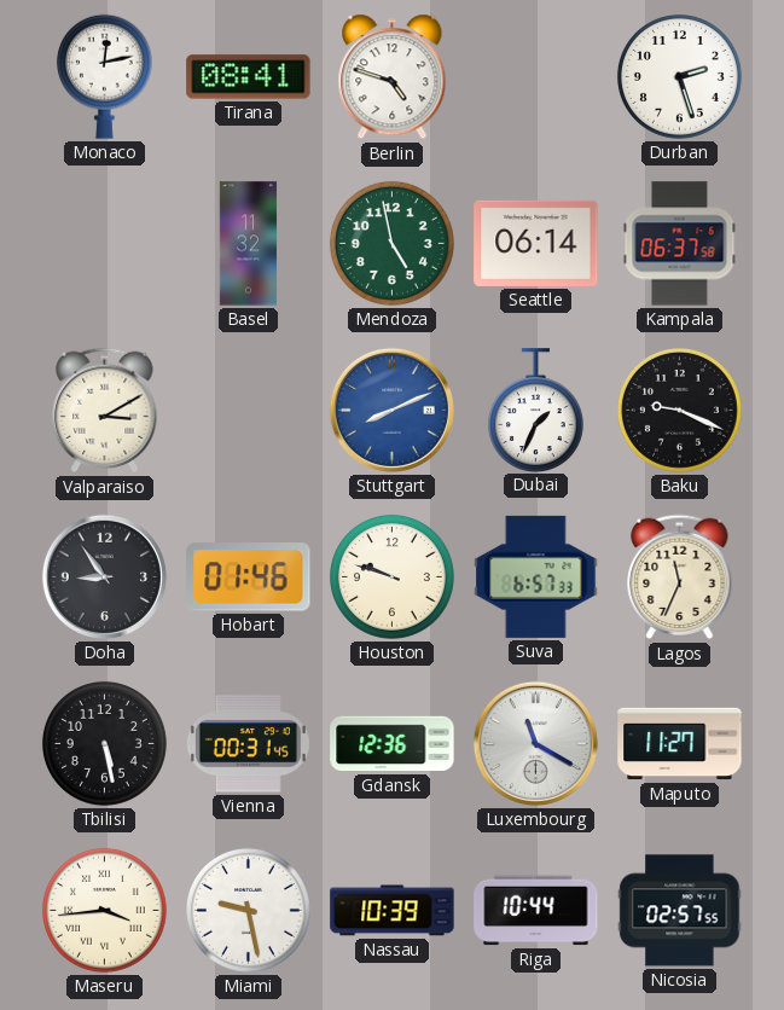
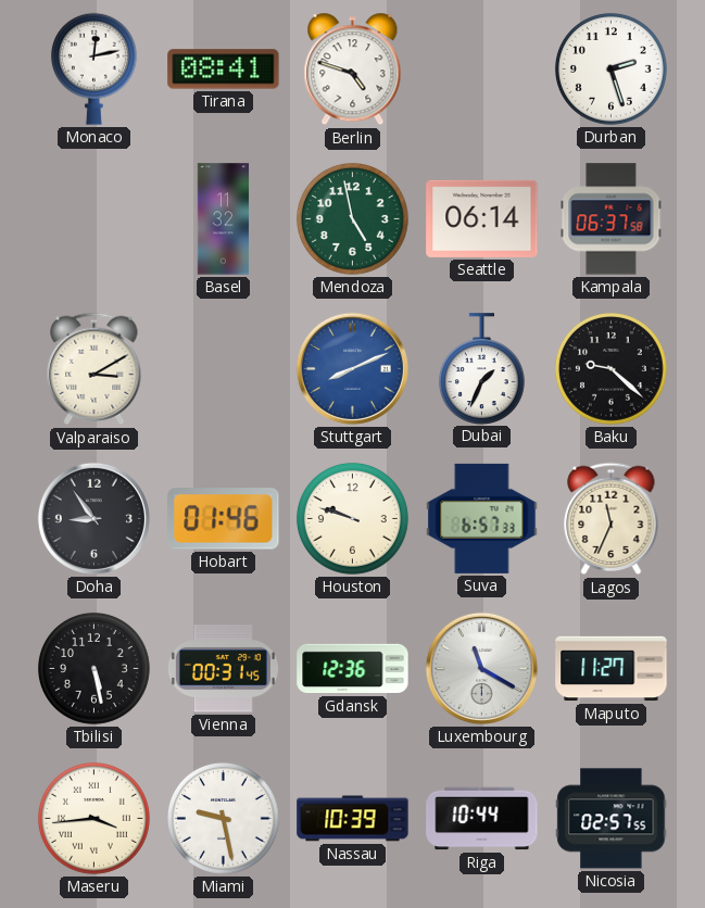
Baku: 9:19 -> 9:22
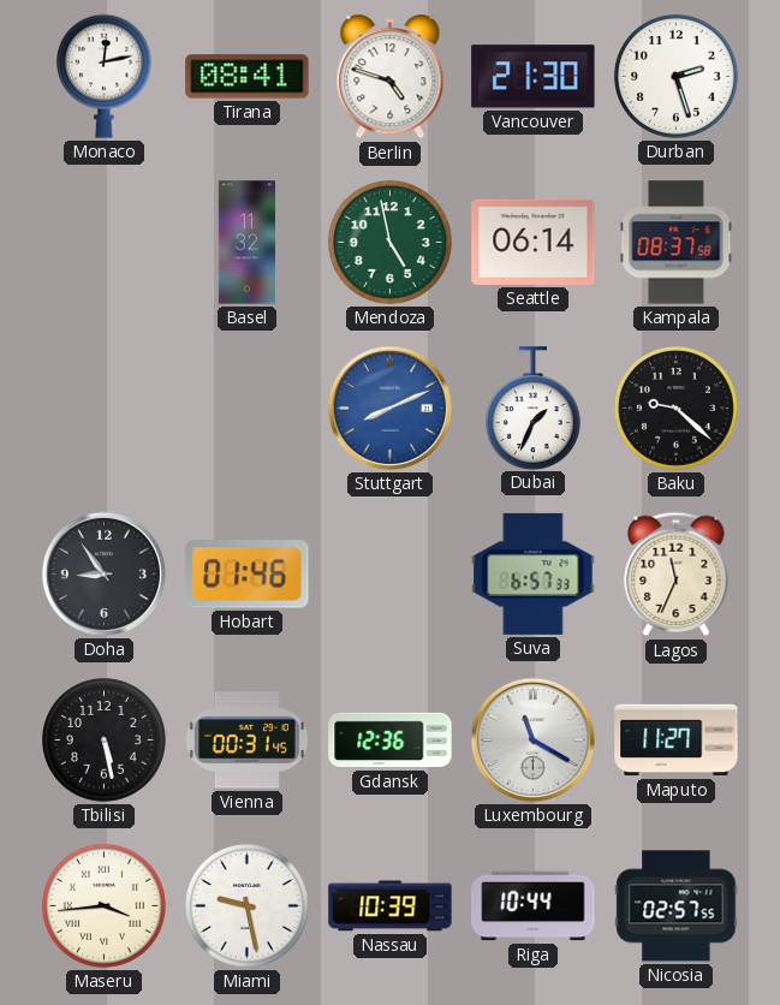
Vancouver: none -> 21:30
Kampala: 06:37 -> 08:37
Valparaiso: 3:10 -> none
Houston: 9:48 -> none
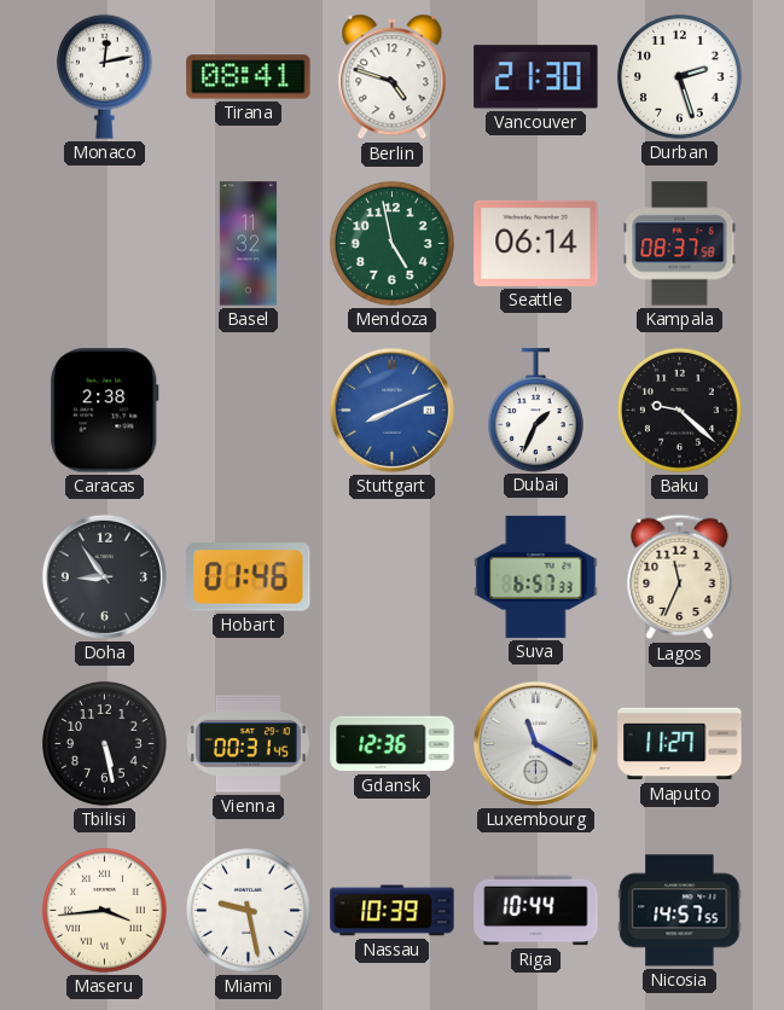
Caracas: none -> 2:38
Nicosia: 02:57 -> 14:57
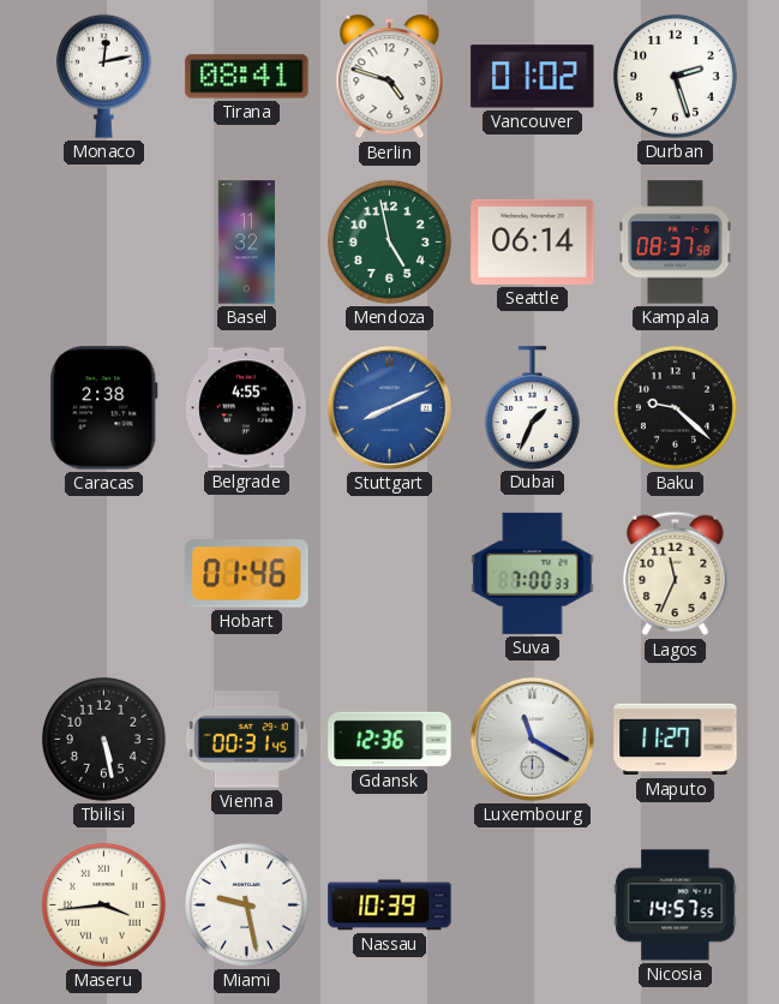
Vancouver: 21:30 -> 01:02
Belgrade: none -> 4:55
Doha: 8:54 -> none
Suva: 6:57 -> 7:00
Riga: 10:44 -> none
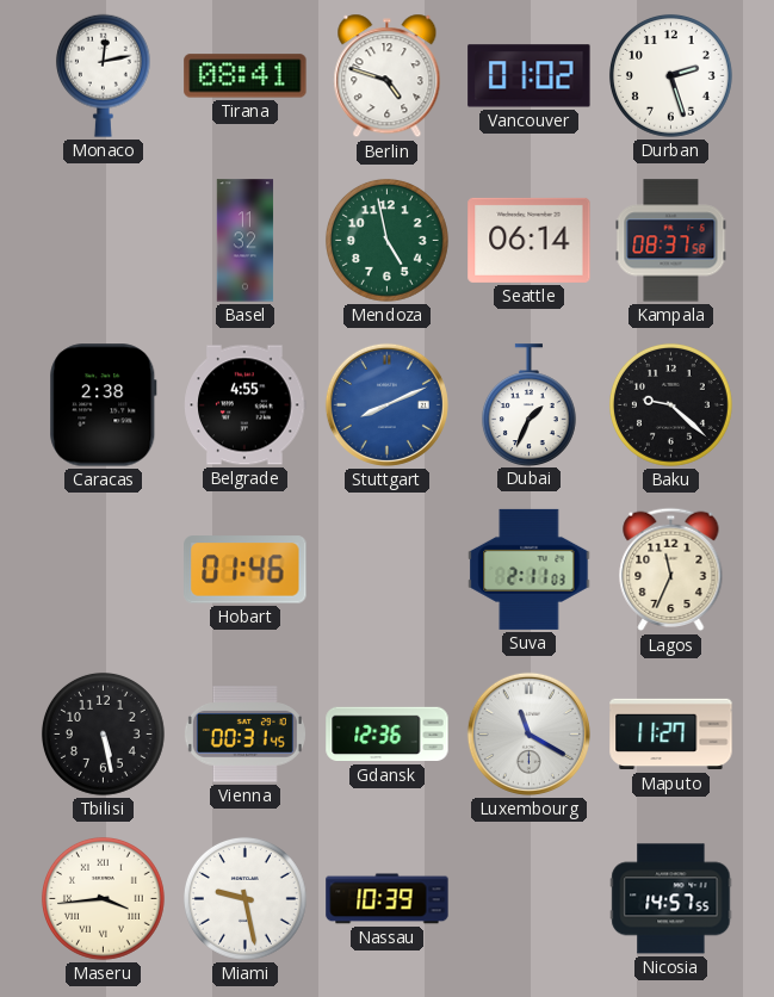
Suva: 7:00 -> 2:11
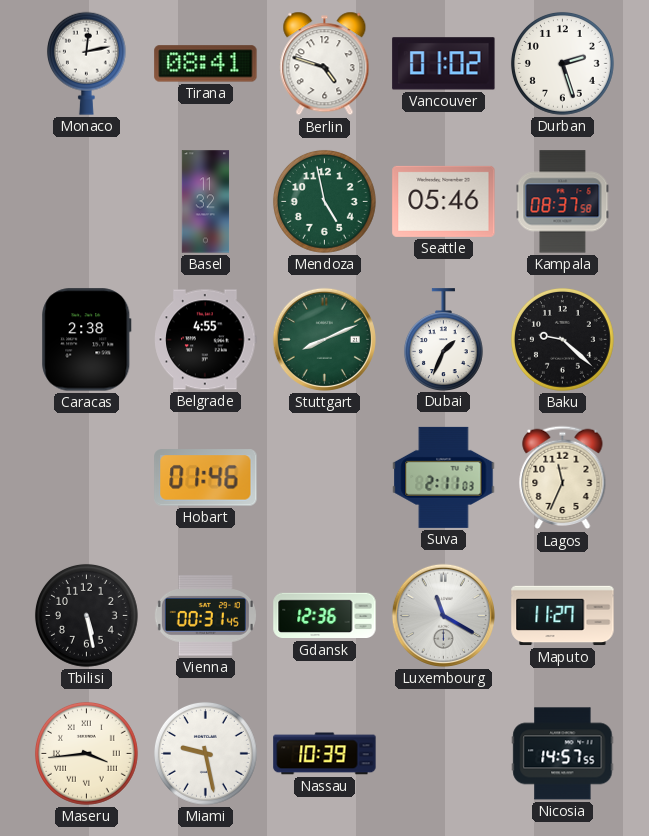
Seattle: 06:14 -> 05:46
Stuttgart dial: blue -> green
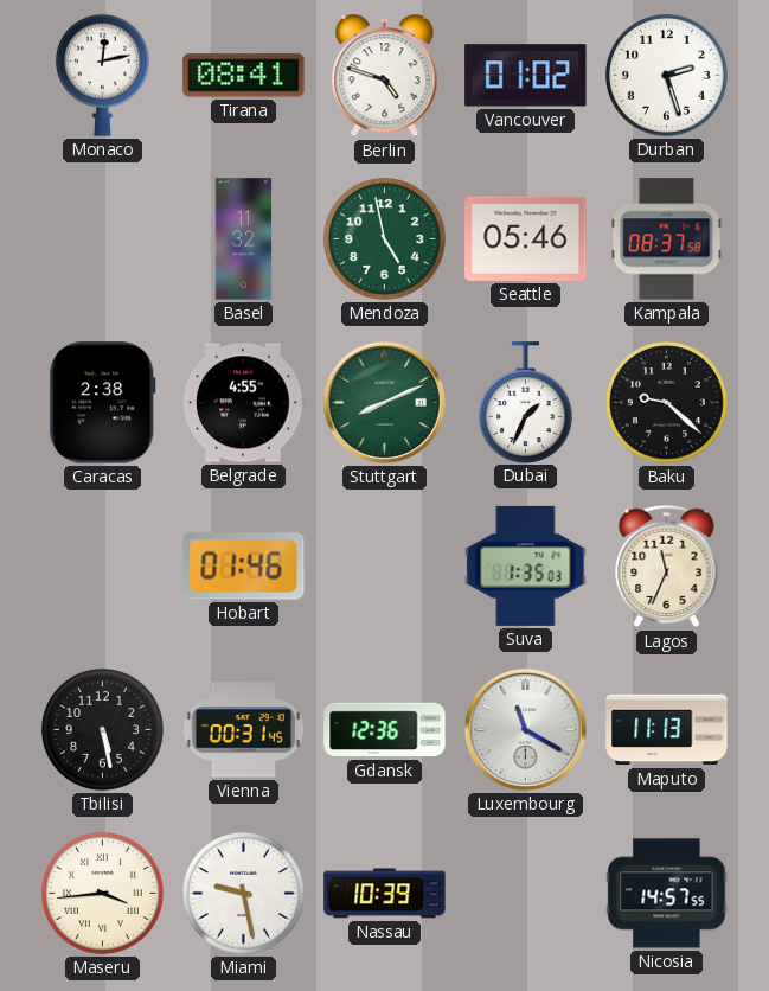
Suva: 2:11 -> 1:35
Maputo: 11:27 -> 11:13
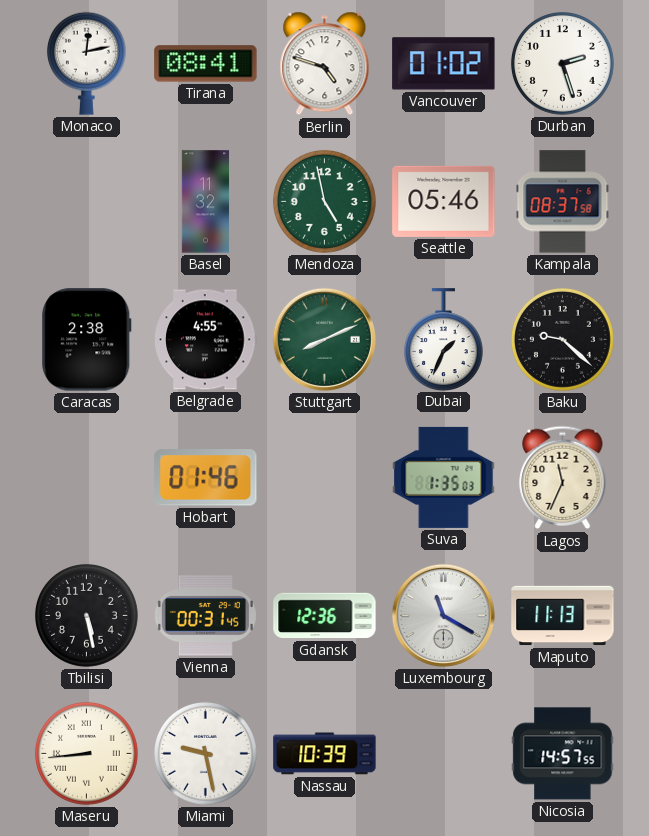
Maseru: 3:44 -> 8:44
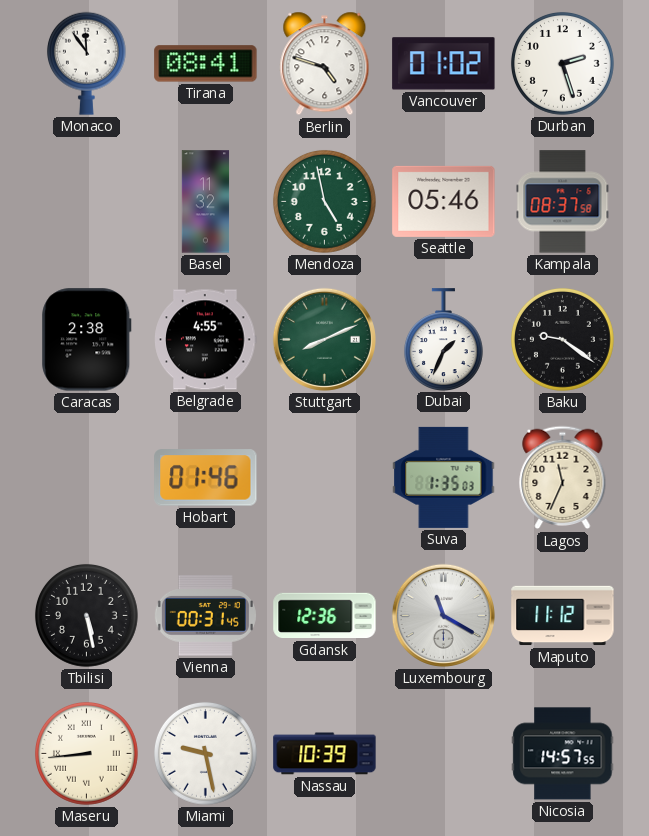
Monaco: 12:13 -> 11:54
Baku: 9:22 -> 9:21
Maputo: 11:13 -> 11:12
